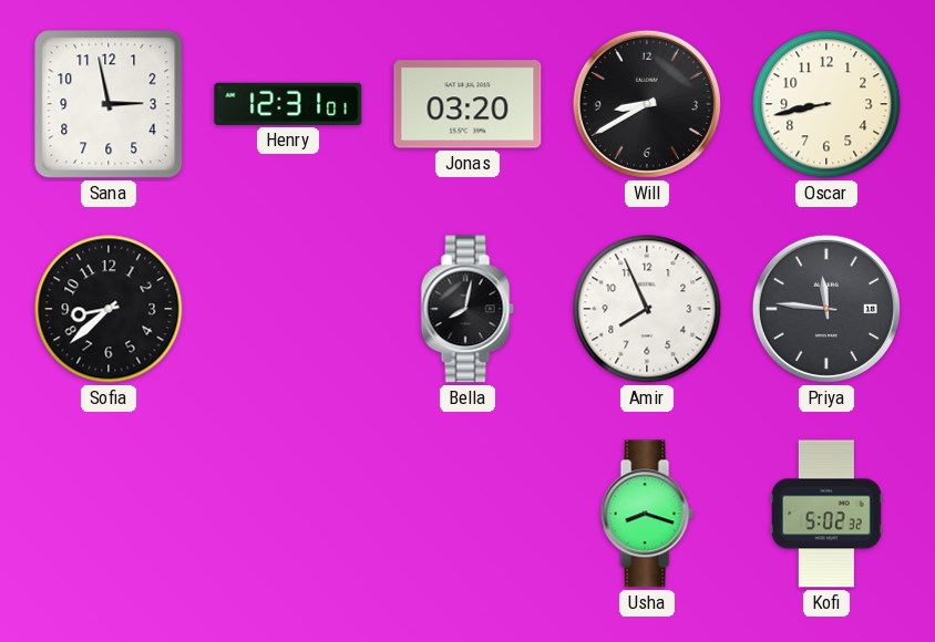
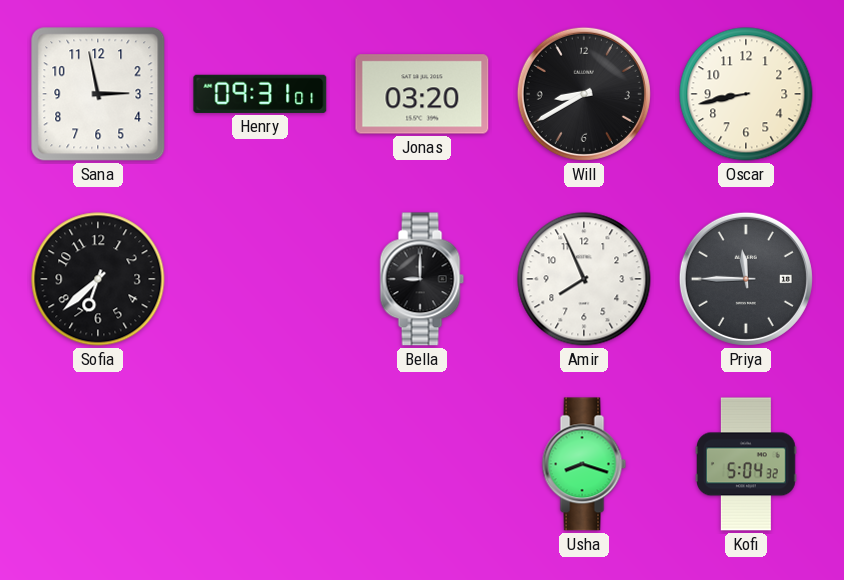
Henry: 12:31 -> 09:31
Sofia: 8:38 -> 6:38
Bella: 8:02 -> 9:00
Priya: 11:46 -> 11:45
Kofi: 5:02 -> 5:04
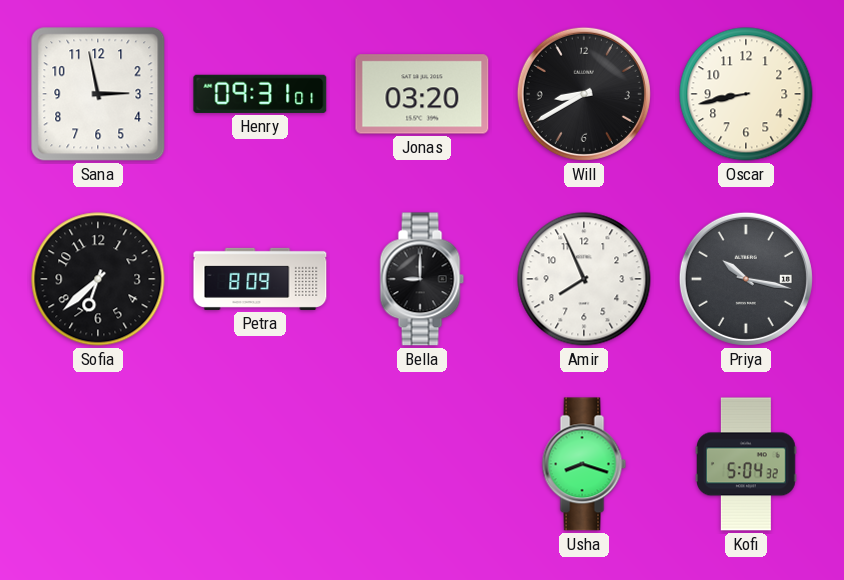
Petra: none -> 8:09
Priya: 11:45 -> 10:17
